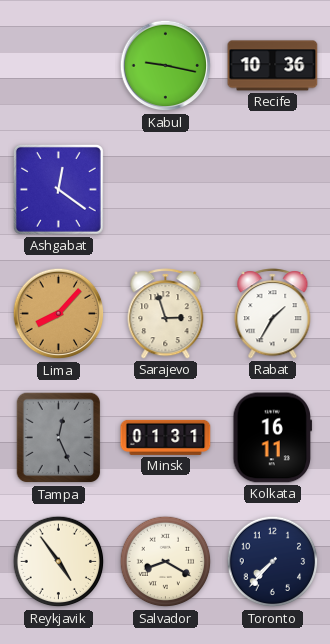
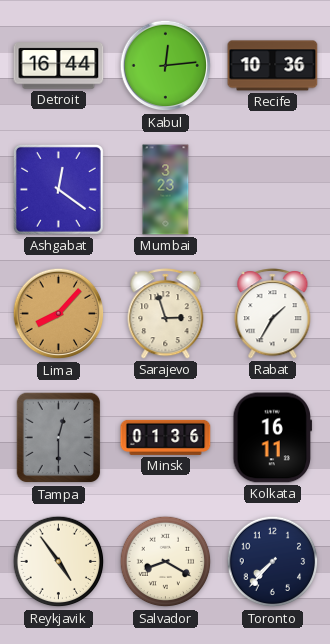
Detroit: none -> 16:44
Kabul: 9:17 -> 12:14
Mumbai: none -> 3:23
Tampa: 12:26 -> 12:30
Minsk: 01:31 -> 01:36
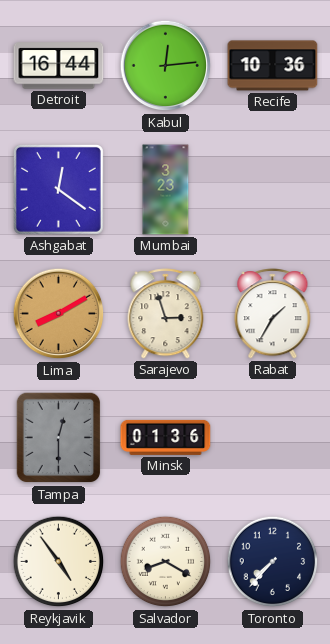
Lima: 8:07 -> 8:10
Kolkata: 16:11 -> none
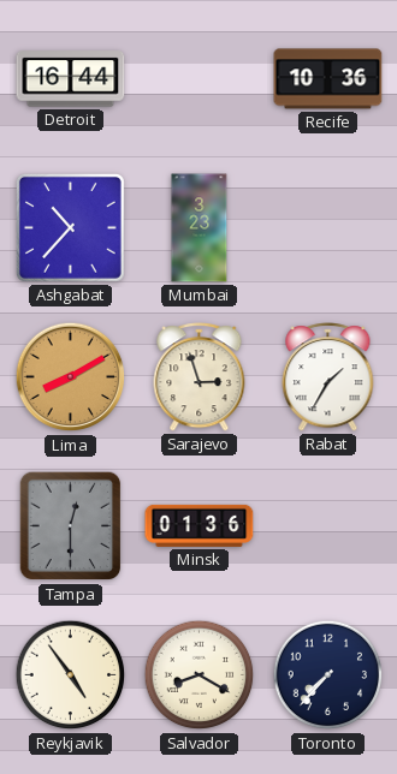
Kabul: 12:14 -> none
Ashgabat: 12:21 -> 10:37
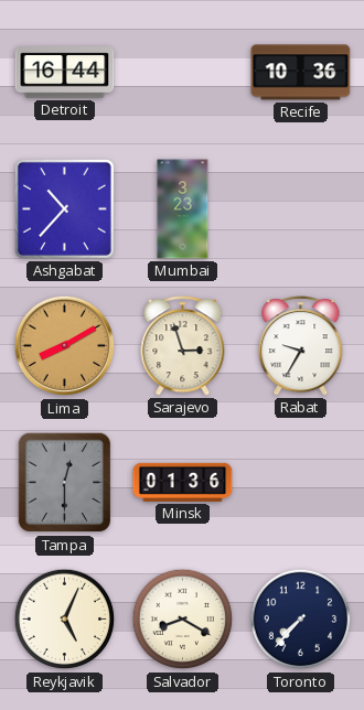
Rabat: 1:35 -> 9:35
Reykjavik: 4:54 -> 5:04
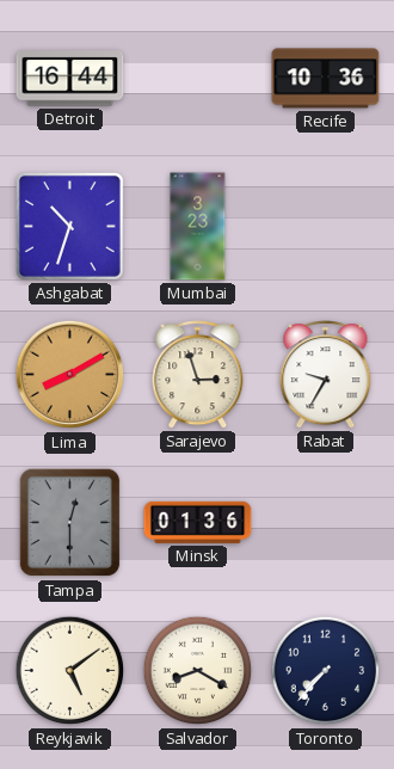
Ashgabat: 10:37 -> 10:33
Reykjavik: 5:04 -> 5:09
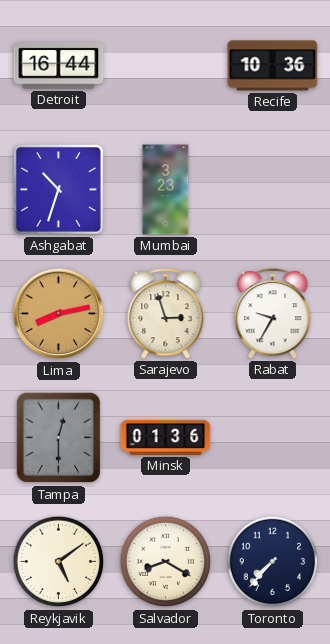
Lima: 8:10 -> 8:13
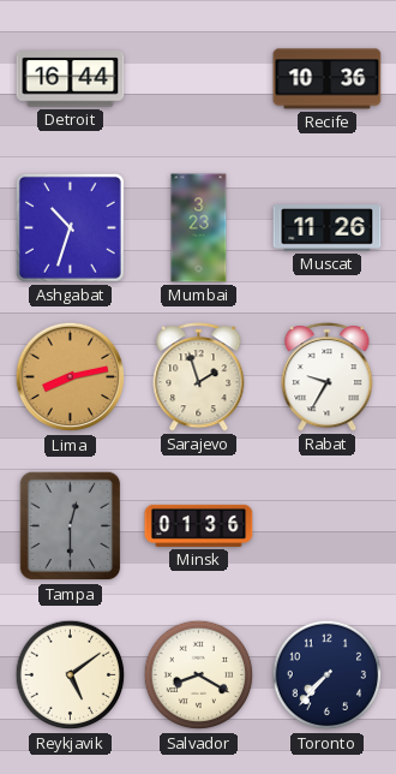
Muscat: none -> 11:26
Sarajevo: 2:57 -> 1:57
